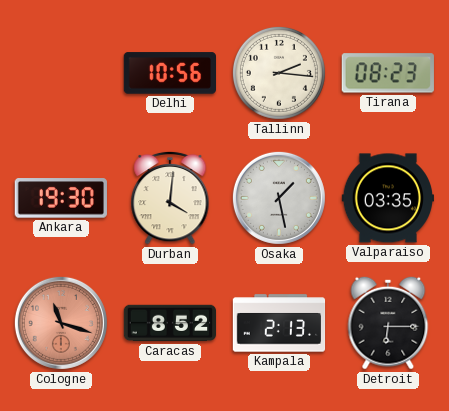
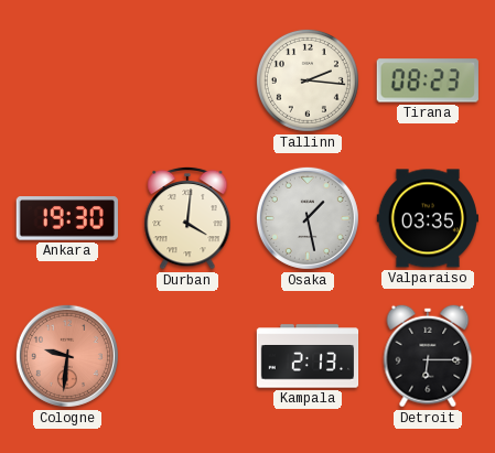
Delhi: 10:56 -> none
Cologne: 11:18 -> 9:31
Caracas: 8:52 -> none
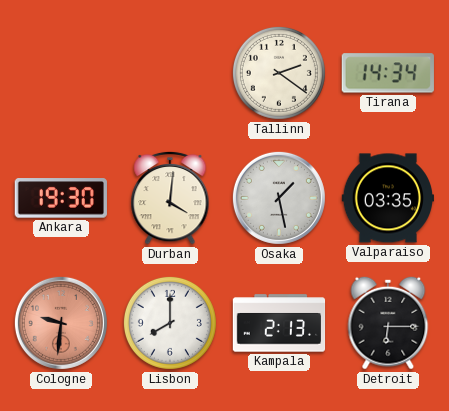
Tallinn: 2:16 -> 2:21
Tirana: 08:23 -> 14:34
Lisbon: none -> 8:00
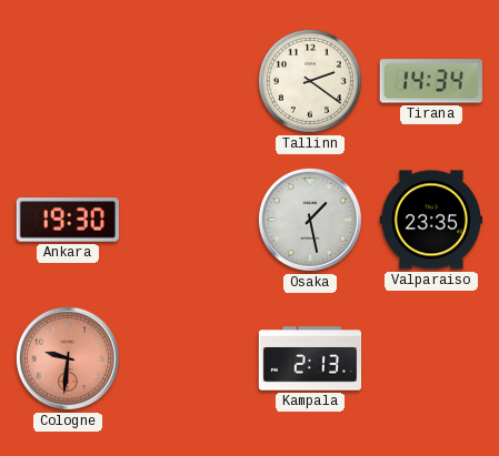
Durban: 4:01 -> none
Valparaiso: 03:35 -> 23:35
Lisbon: 8:00 -> none
Detroit: 6:15 -> none
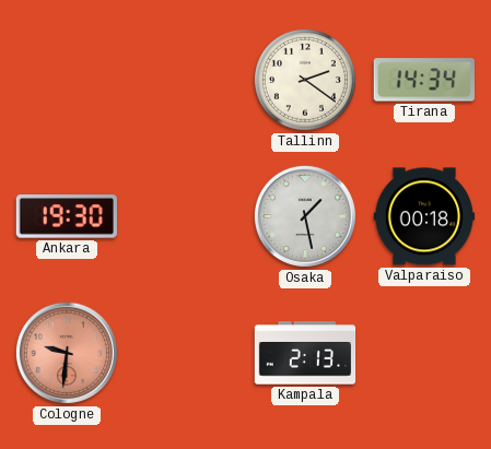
Valparaiso: 23:35 -> 00:18
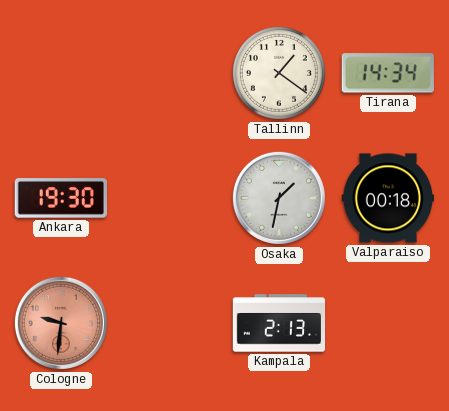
Tallinn: 2:21 -> 1:21
Osaka: 1:28 -> 1:32
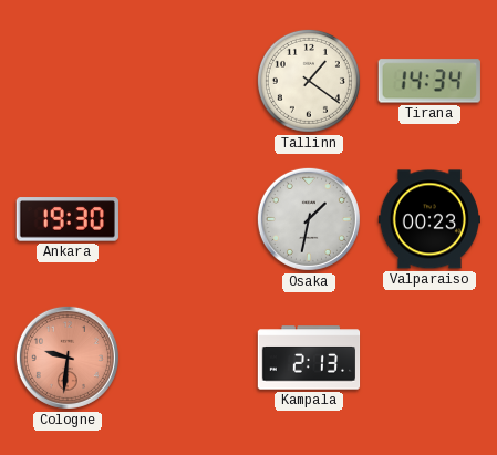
Valparaiso: 00:18 -> 00:23
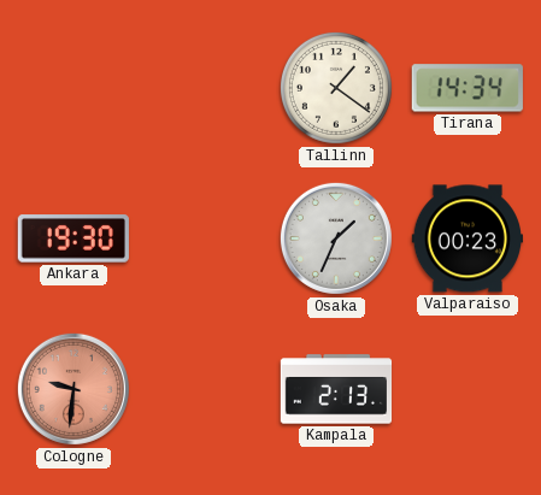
Osaka: 1:32 -> 1:34
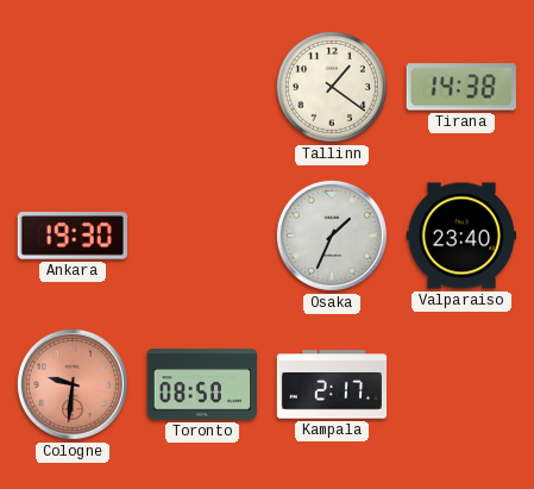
Tirana: 14:34 -> 14:38
Valparaiso: 00:23 -> 23:40
Toronto: none -> 08:50
Kampala: 2:13 -> 2:17
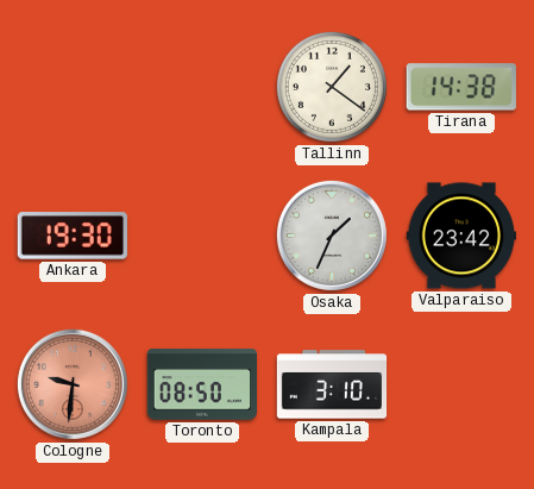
Valparaiso: 23:40 -> 23:42
Kampala: 2:17 -> 3:10
